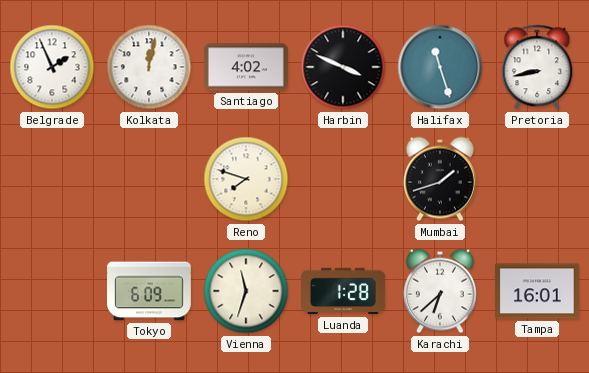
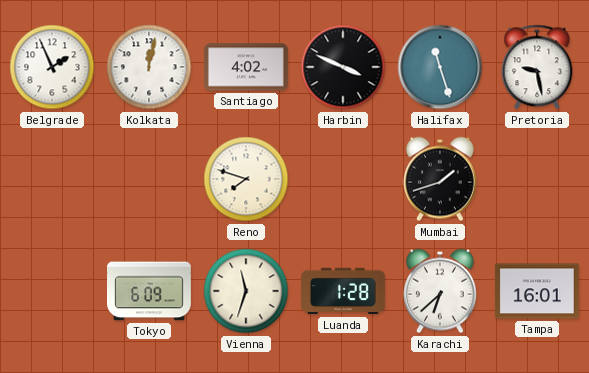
Pretoria: 8:43 -> 9:28
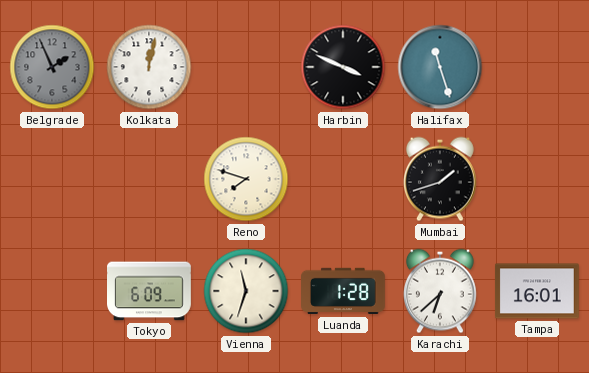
Belgrade dial: white -> grey
Santiago: 4:02 -> none
Pretoria: 9:28 -> none
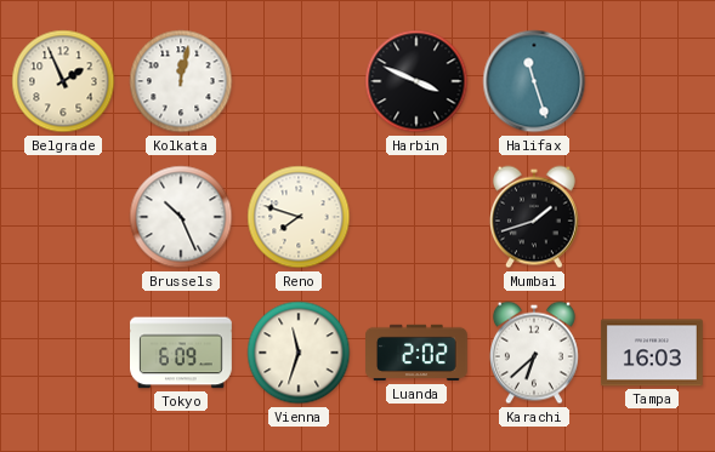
Belgrade dial: grey -> cream
Brussels: none -> 10:26
Luanda: 1:28 -> 2:02
Tampa: 16:01 -> 16:03
